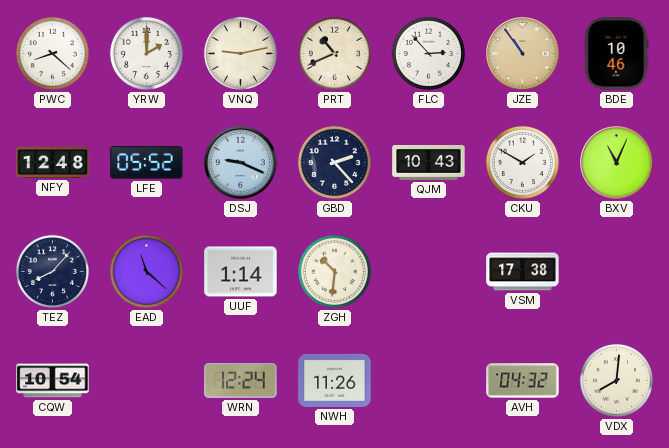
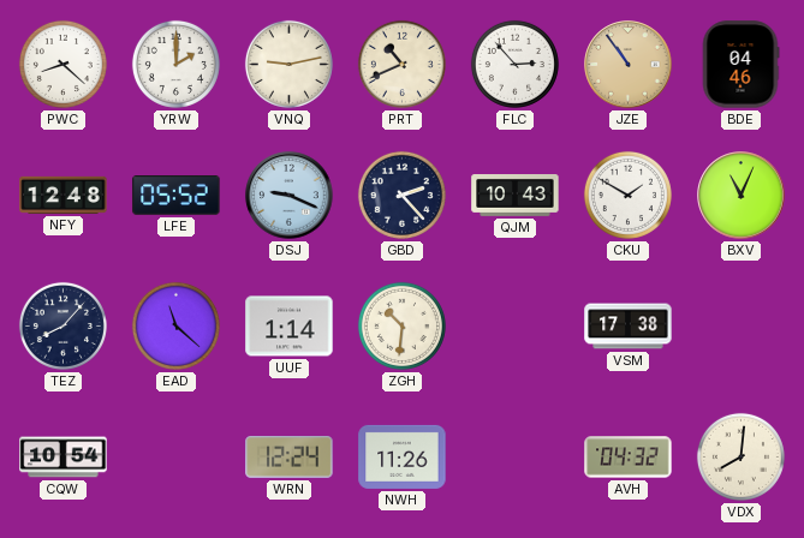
BDE: 10:46 -> 04:46
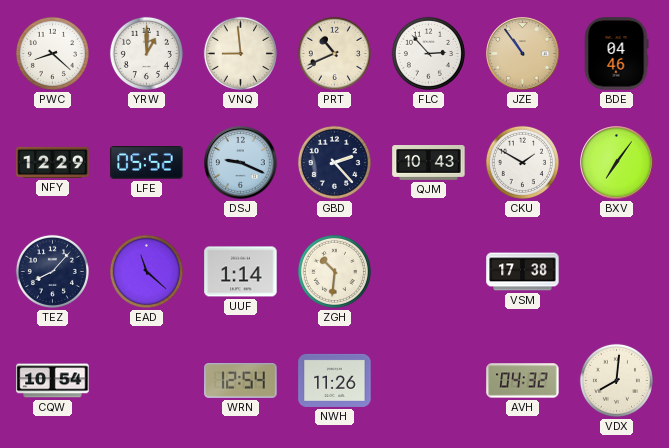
YRW: 2:00 -> 1:00
VNQ: 9:13 -> 8:59
NFY: 12:48 -> 12:29
BXV: 11:04 -> 7:06
WRN: 12:24 -> 12:54
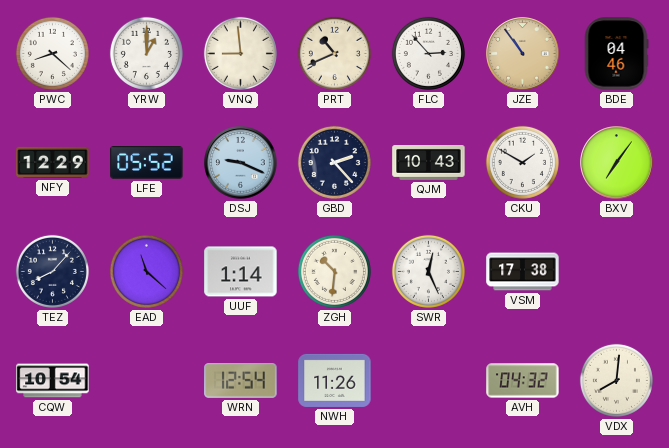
SWR: none -> 12:26
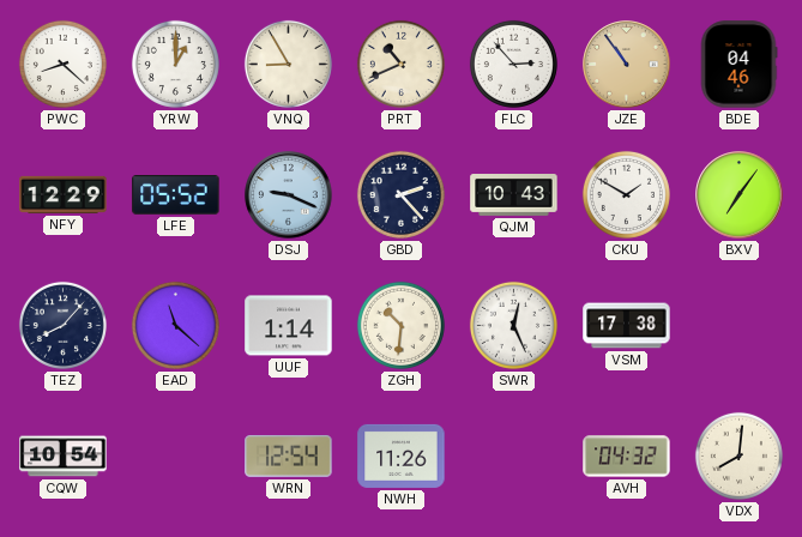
VNQ: 8:59 -> 8:55
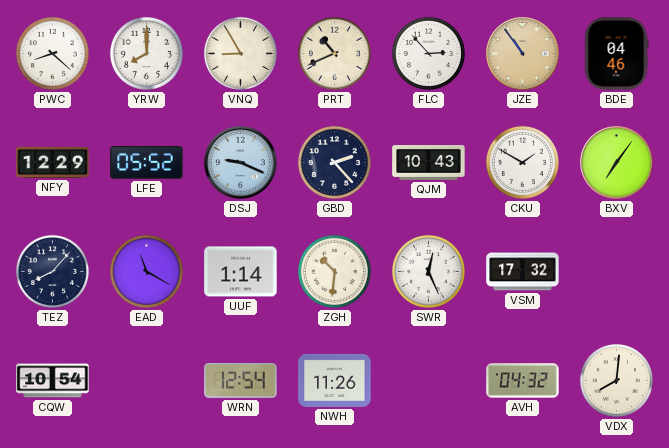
YRW: 1:00 -> 8:00
EAD: 11:22 -> 11:20
VSM: 17:38 -> 17:32
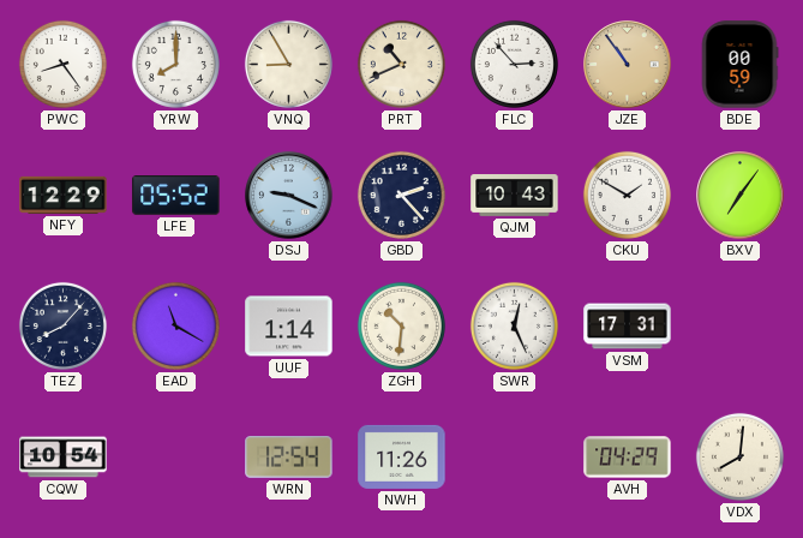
PWC: 8:22 -> 8:24
BDE: 04:46 -> 00:59
VSM: 17:32 -> 17:31
AVH: 04:32 -> 04:29
